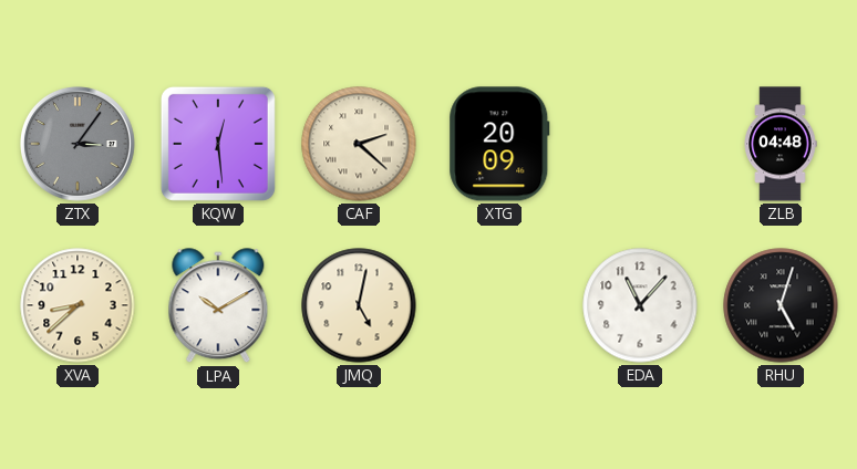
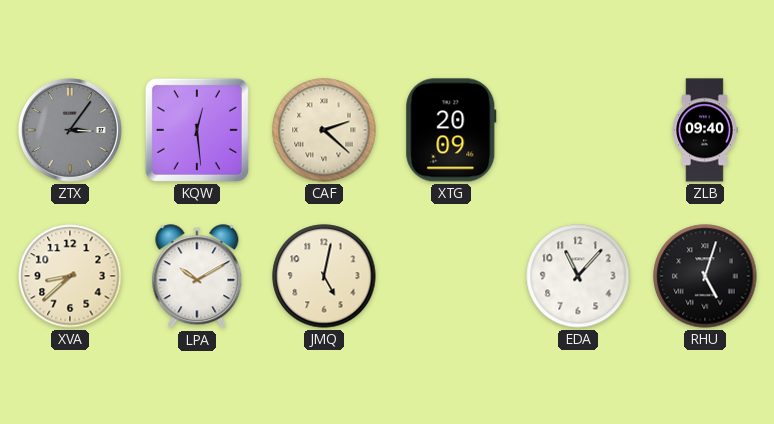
ZLB: 04:48 -> 09:40
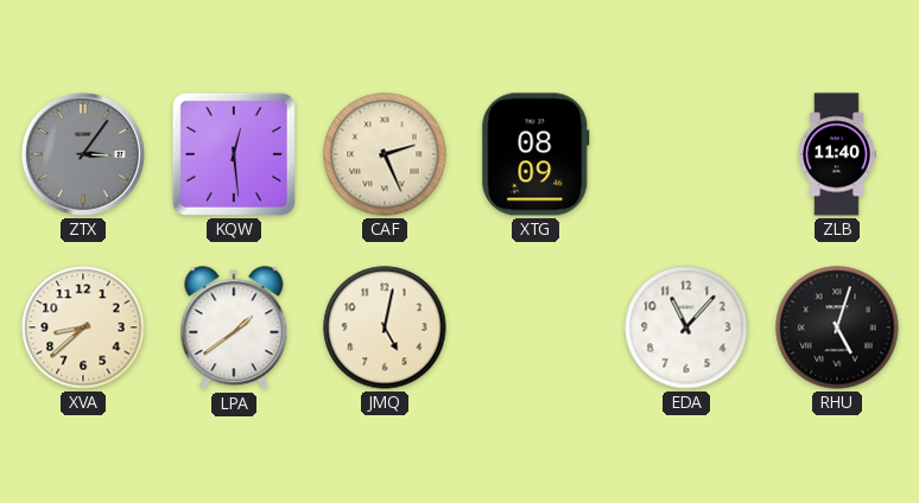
CAF: 2:22 -> 2:26
XTG: 20:09 -> 08:09
ZLB: 09:40 -> 11:40
LPA: 10:10 -> 1:39
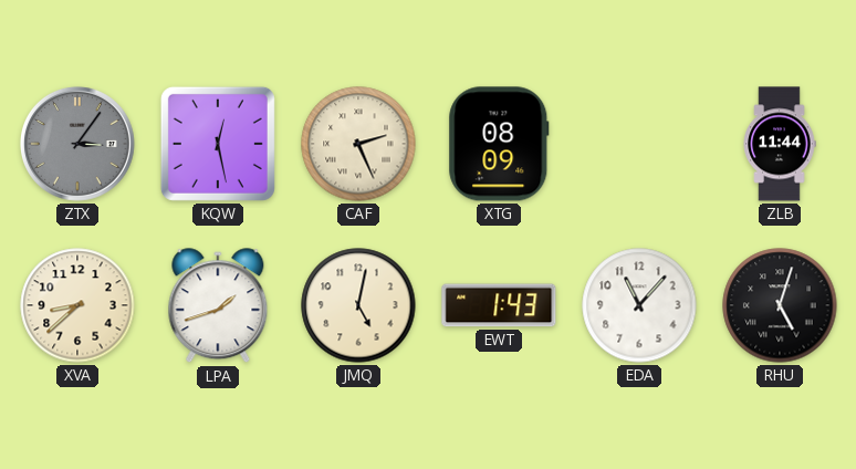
KQW: 12:29 -> 12:28
ZLB: 11:40 -> 11:44
LPA: 1:39 -> 1:42
EWT: none -> 1:43
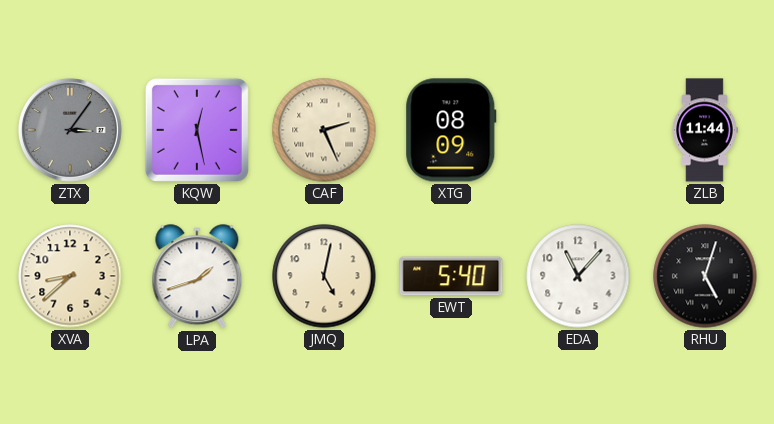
EWT: 1:43 -> 5:40
